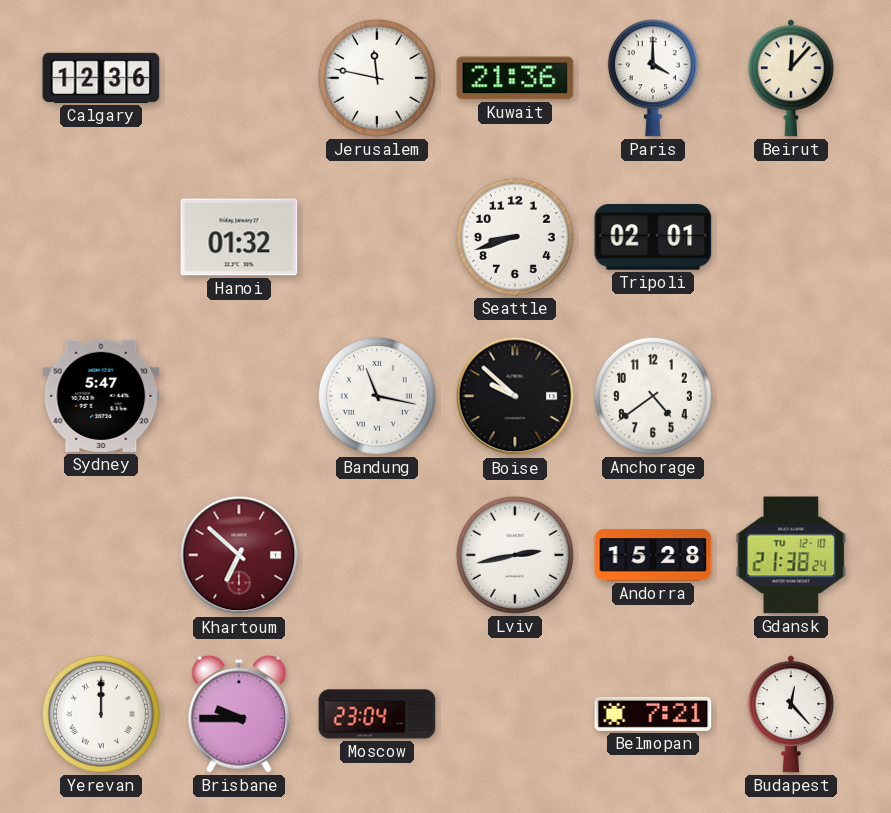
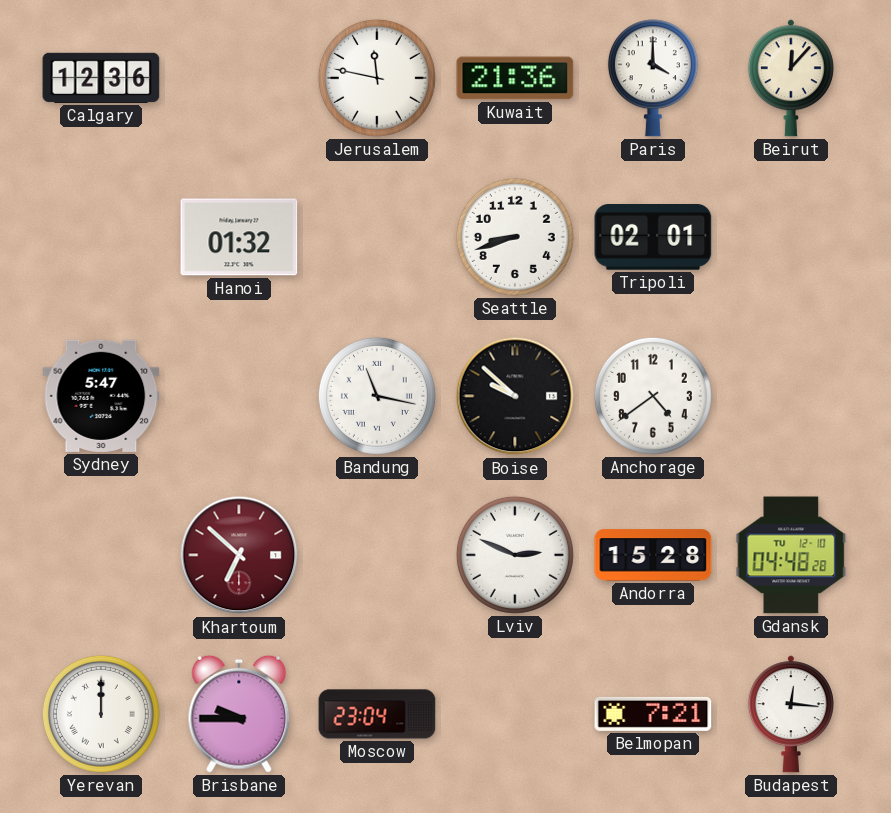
Lviv: 2:43 -> 2:49
Gdansk: 21:38 -> 04:48
Budapest: 12:23 -> 12:16
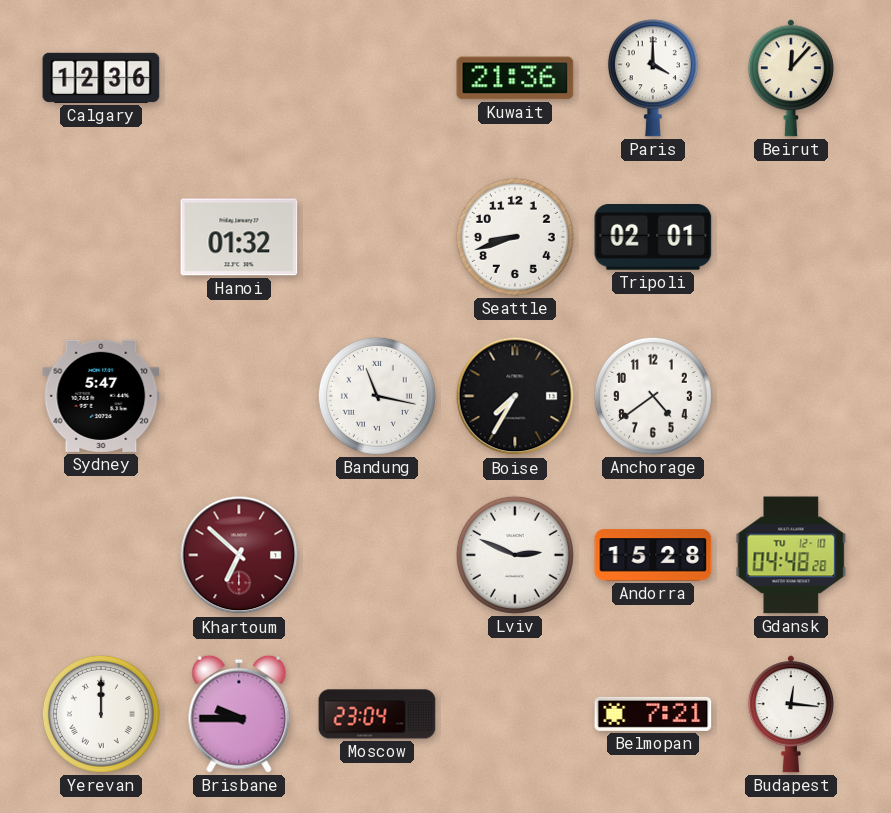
Jerusalem: 11:47 -> none
Boise: 9:52 -> 7:35
